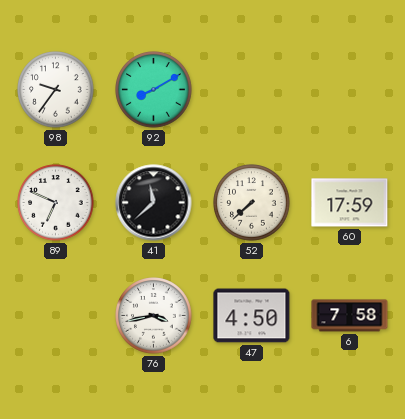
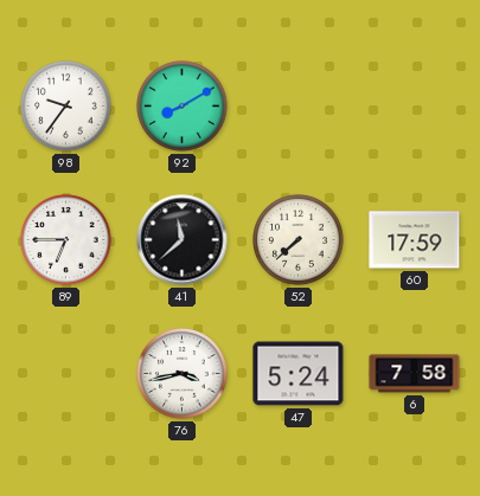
89: 6:49 -> 6:45
47: 4:50 -> 5:24
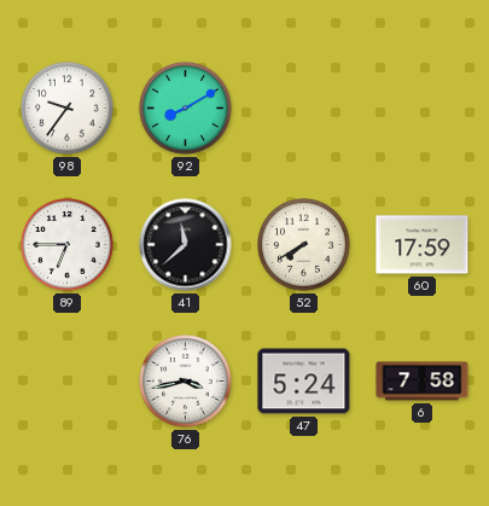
52: 7:38 -> 7:40
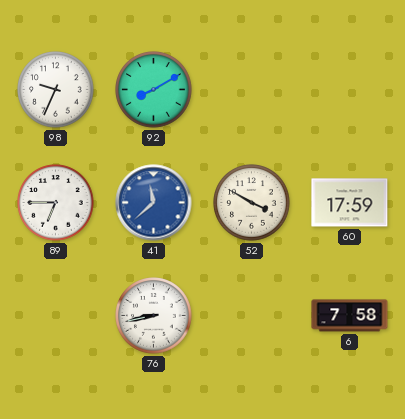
98: 9:36 -> 9:34
41 dial: black -> blue
52: 7:40 -> 3:50
76: 3:43 -> 8:43
47: 5:24 -> none
